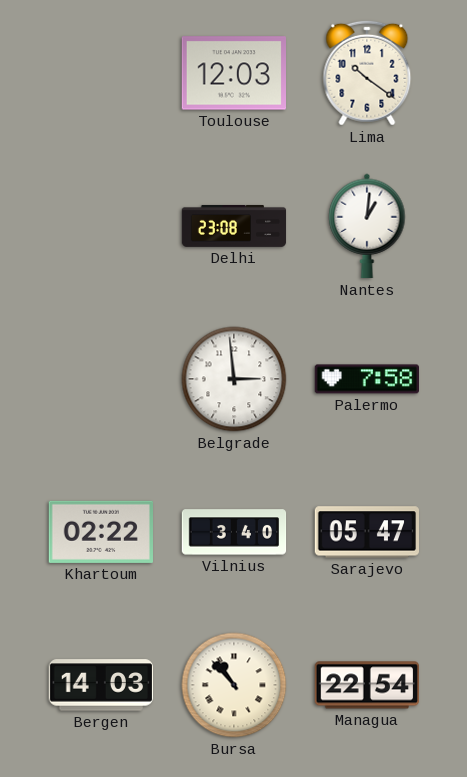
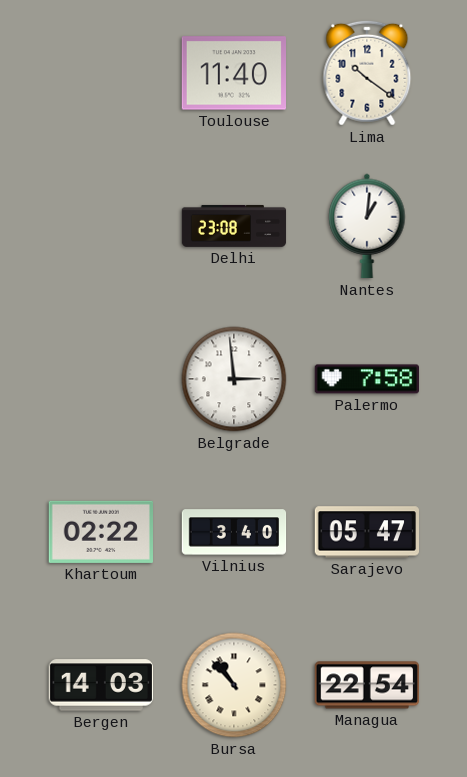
Toulouse: 12:03 -> 11:40
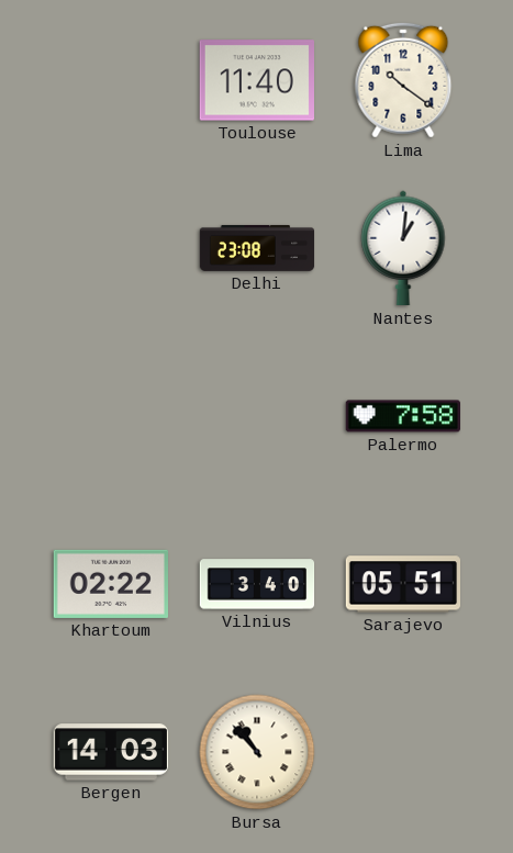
Belgrade: 2:59 -> none
Sarajevo: 05:47 -> 05:51
Managua: 22:54 -> none
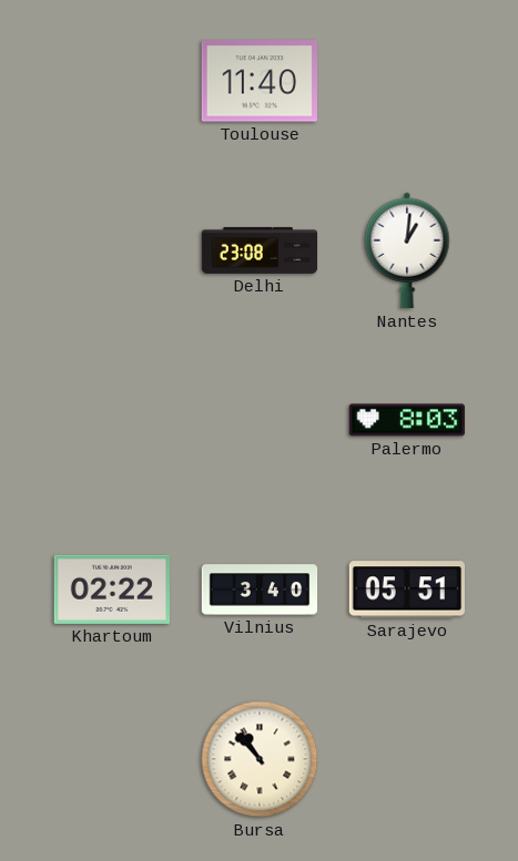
Lima: 10:21 -> none
Palermo: 7:58 -> 8:03
Bergen: 14:03 -> none
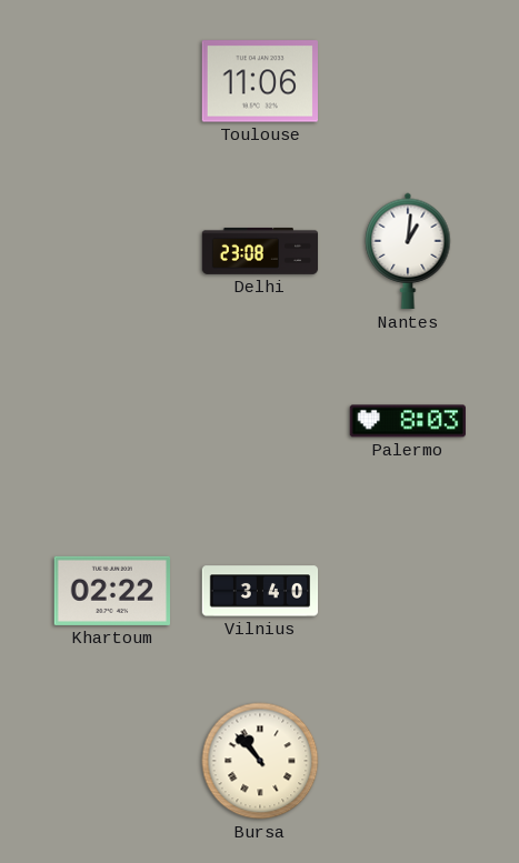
Toulouse: 11:40 -> 11:06
Sarajevo: 05:51 -> none
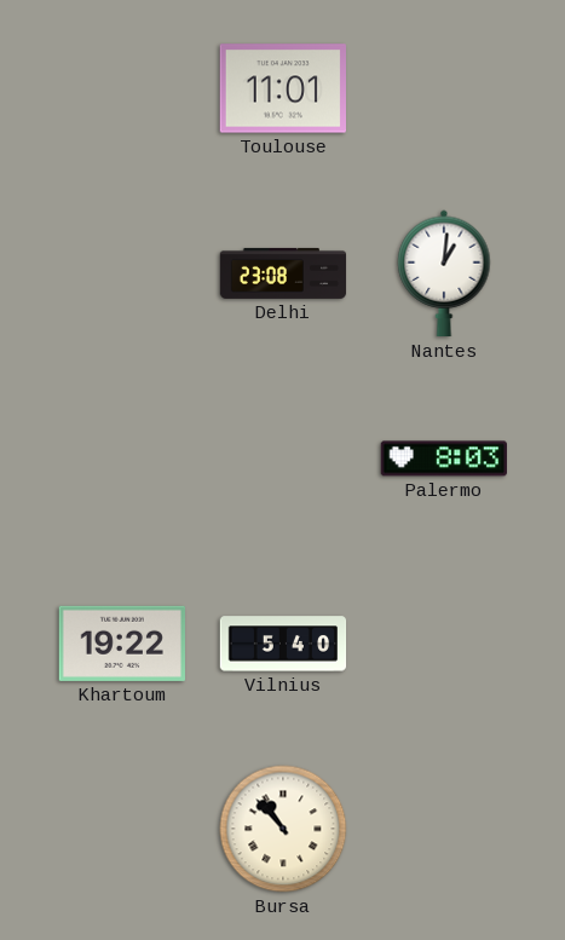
Toulouse: 11:06 -> 11:01
Khartoum: 02:22 -> 19:22
Vilnius: 3:40 -> 5:40
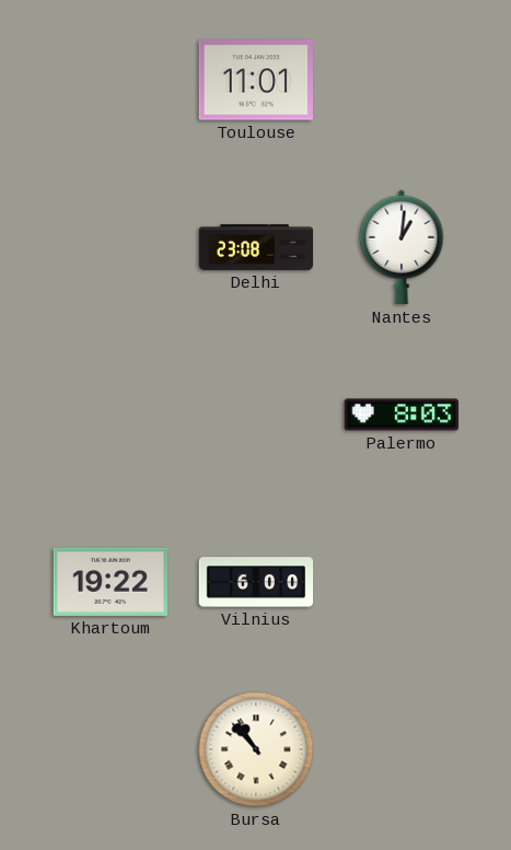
Vilnius: 5:40 -> 6:00
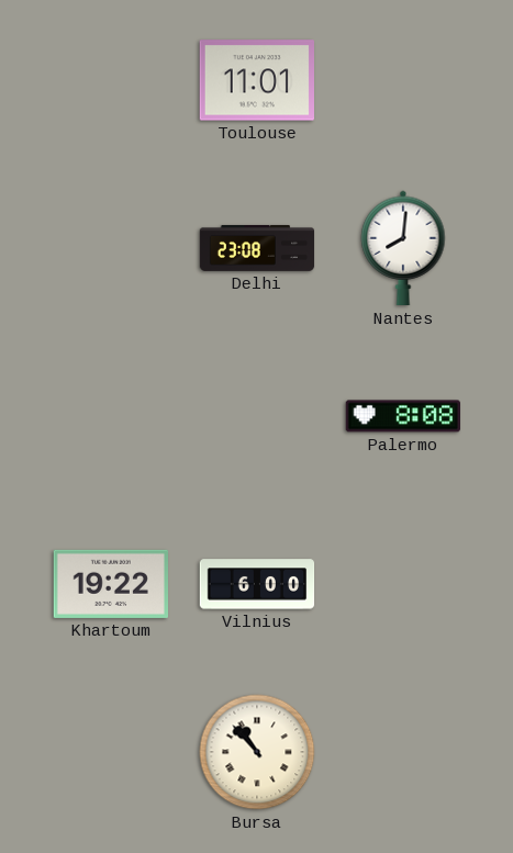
Nantes: 1:01 -> 8:01
Palermo: 8:03 -> 8:08
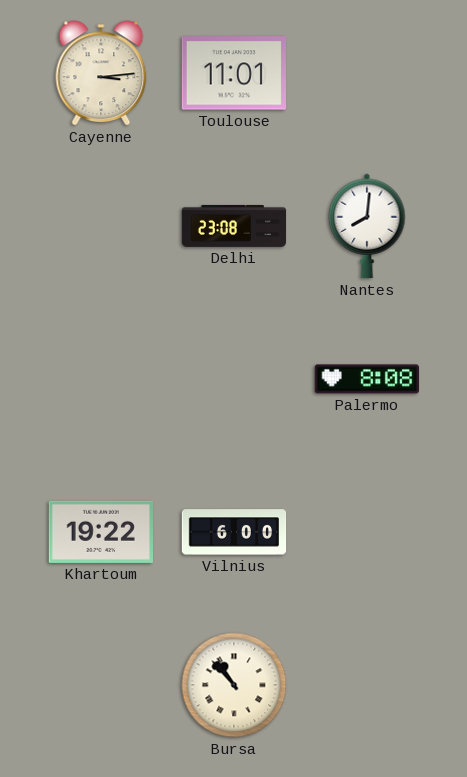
Cayenne: none -> 3:14
